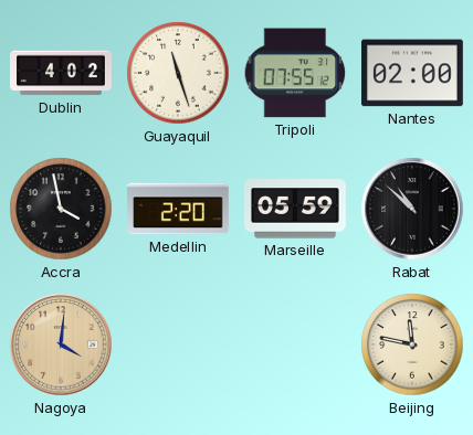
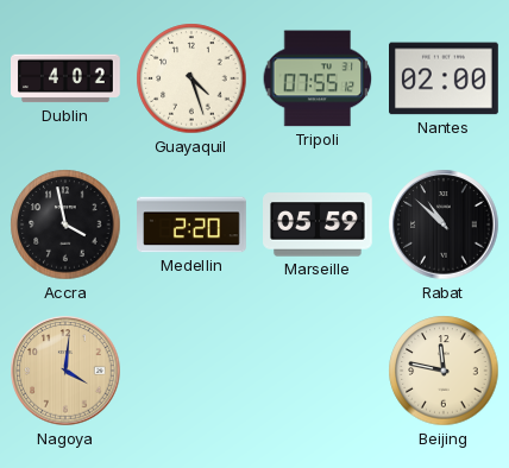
Guayaquil: 11:27 -> 4:27
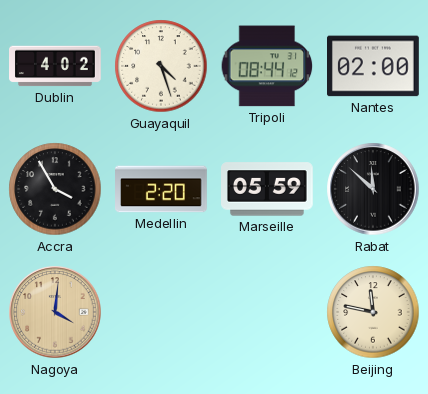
Tripoli: 07:55 -> 08:44
Accra: 3:58 -> 3:55
Rabat: 10:52 -> 11:52
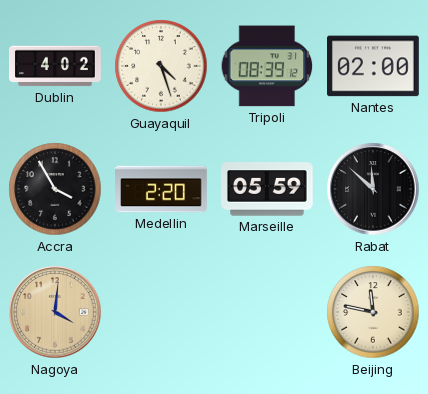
Tripoli: 08:44 -> 08:39
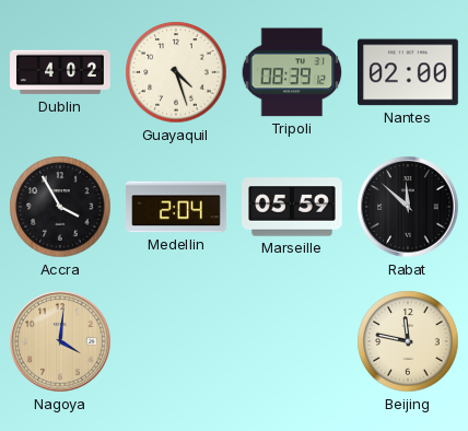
Medellin: 2:20 -> 2:04
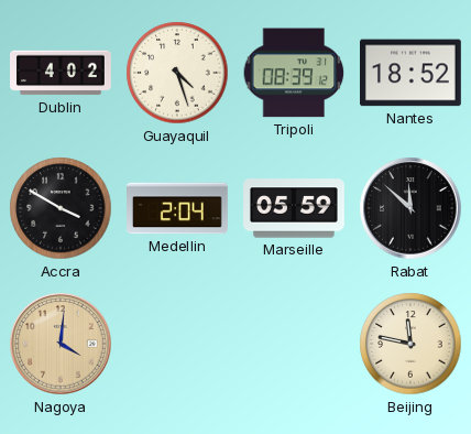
Nantes: 02:00 -> 18:52
Accra: 3:55 -> 3:50
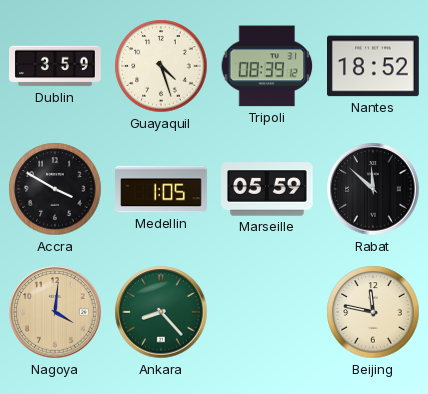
Dublin: 4:02 -> 3:59
Medellin: 2:04 -> 1:05
Ankara: none -> 8:23
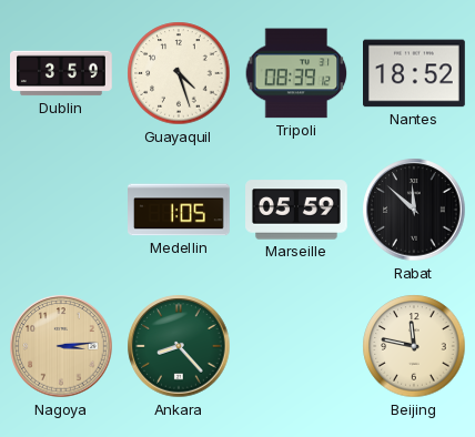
Accra: 3:50 -> none
Nagoya: 4:01 -> 3:14
